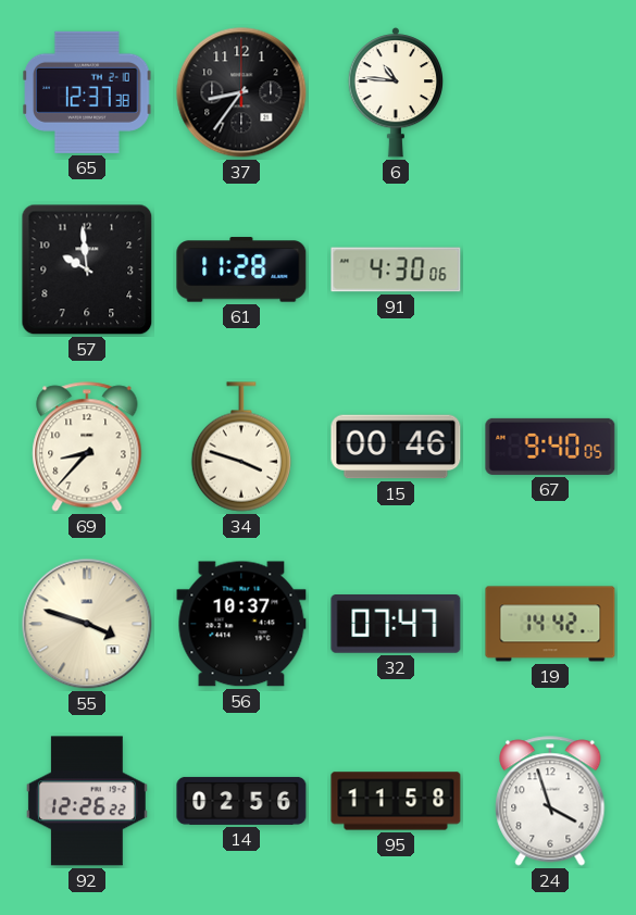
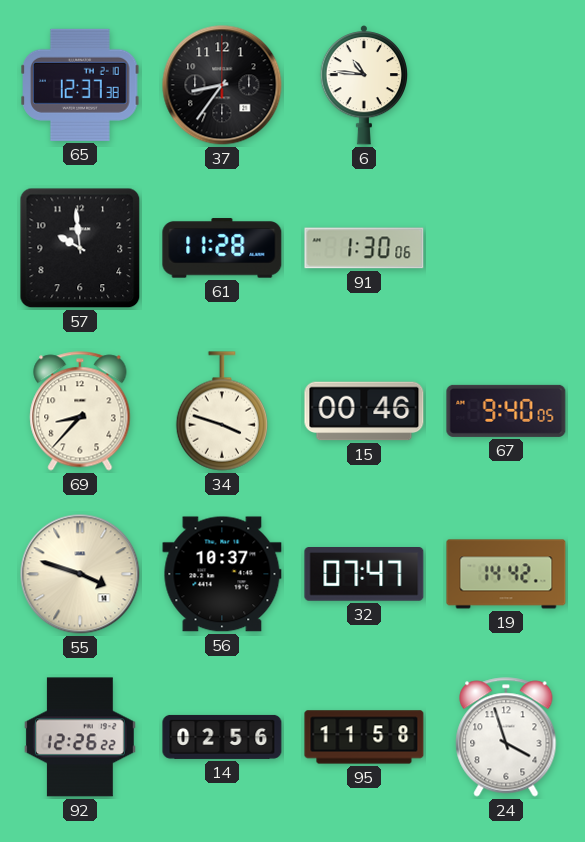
91: 4:30 -> 1:30
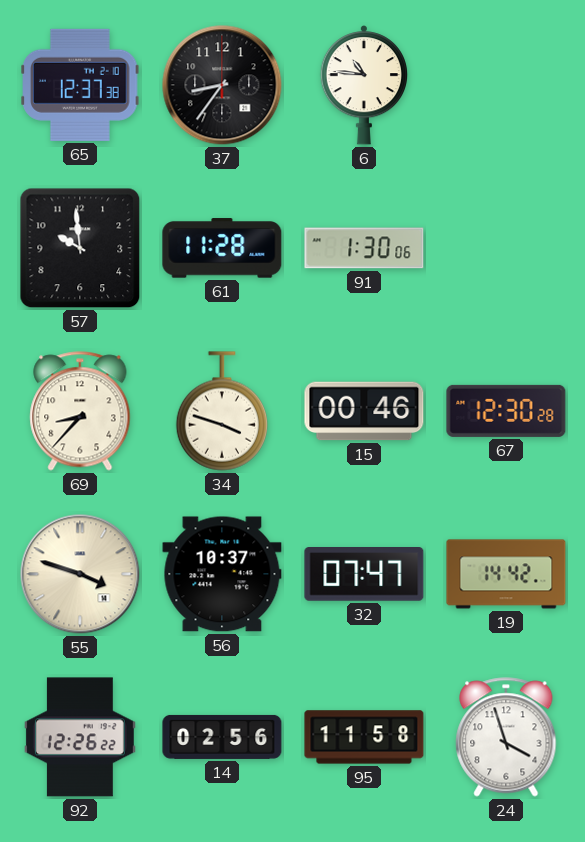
67: 9:40 -> 12:30
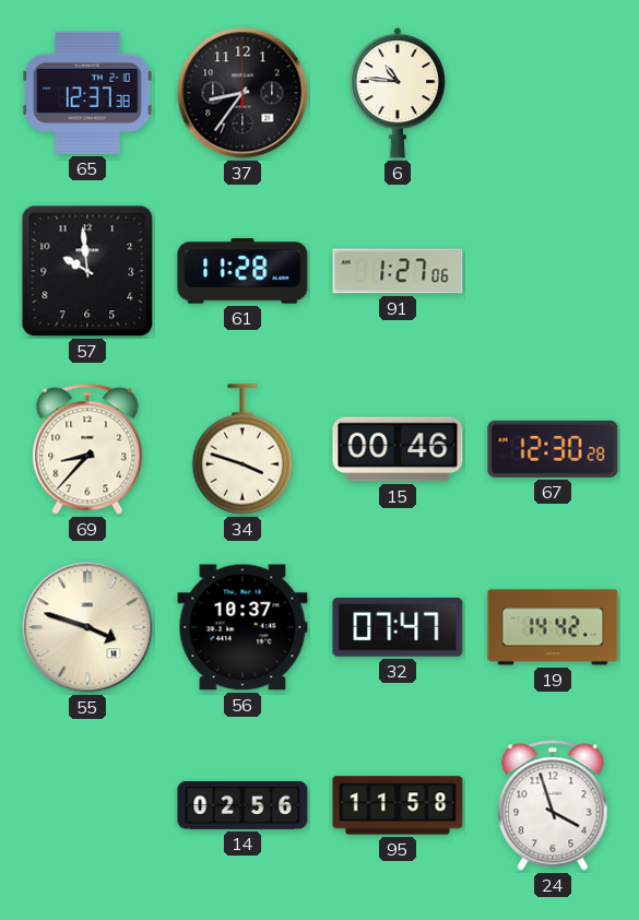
91: 1:30 -> 1:27
92: 12:26 -> none
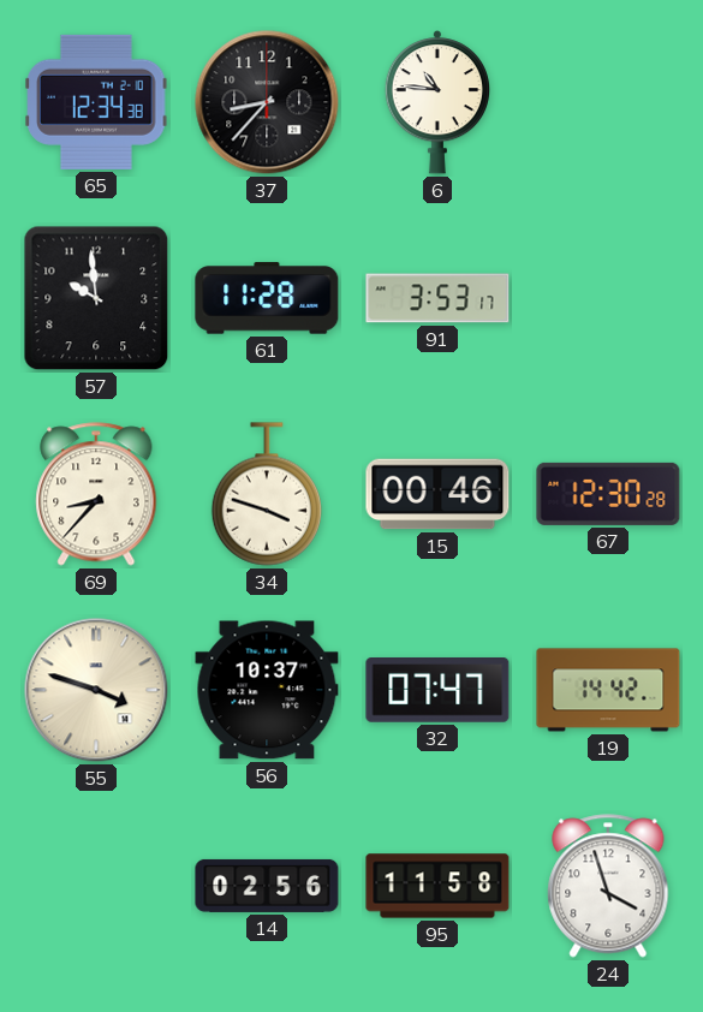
65: 12:37 -> 12:34
37: 8:36 -> 8:37
91: 1:27 -> 3:53
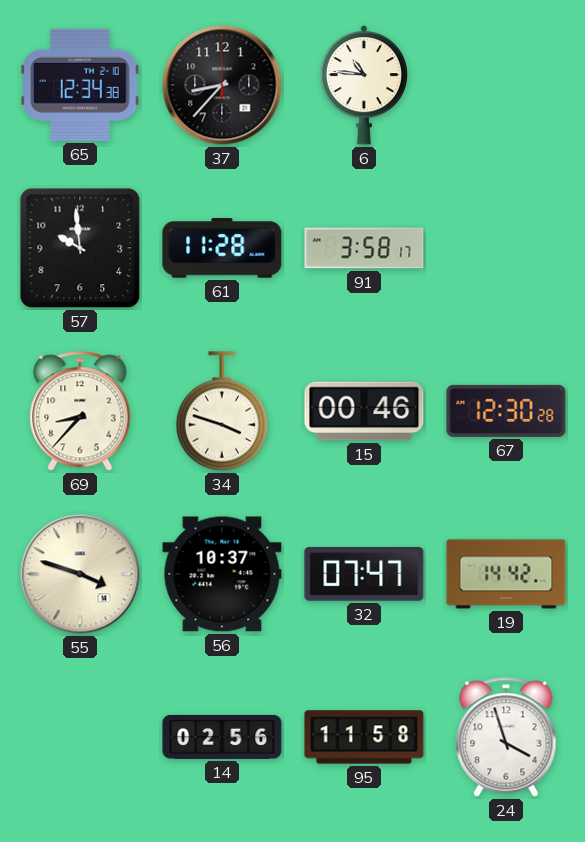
91: 3:53 -> 3:58
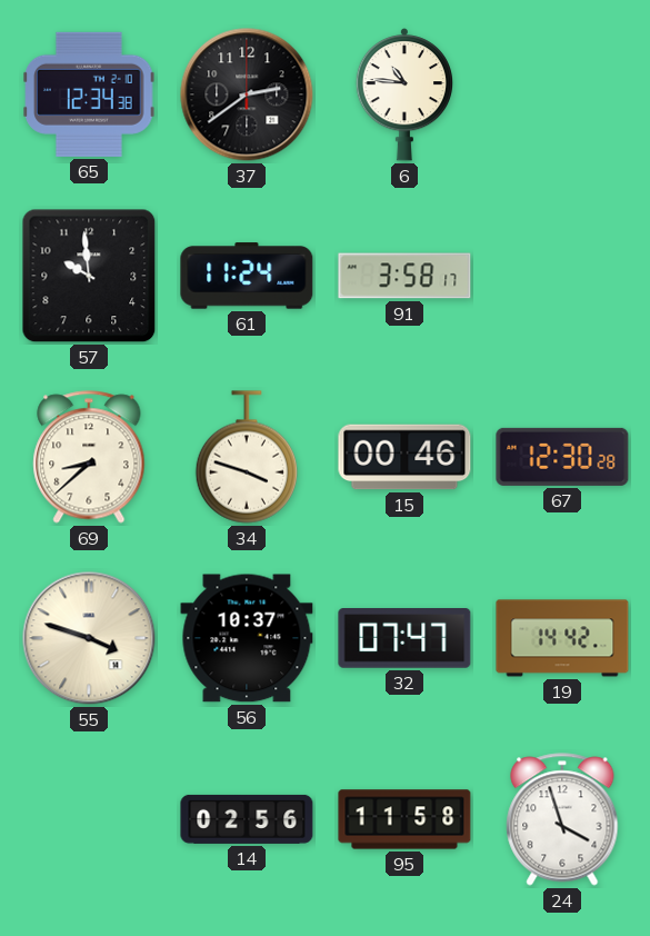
37: 8:37 -> 2:39
61: 11:28 -> 11:24
69: 8:37 -> 8:38
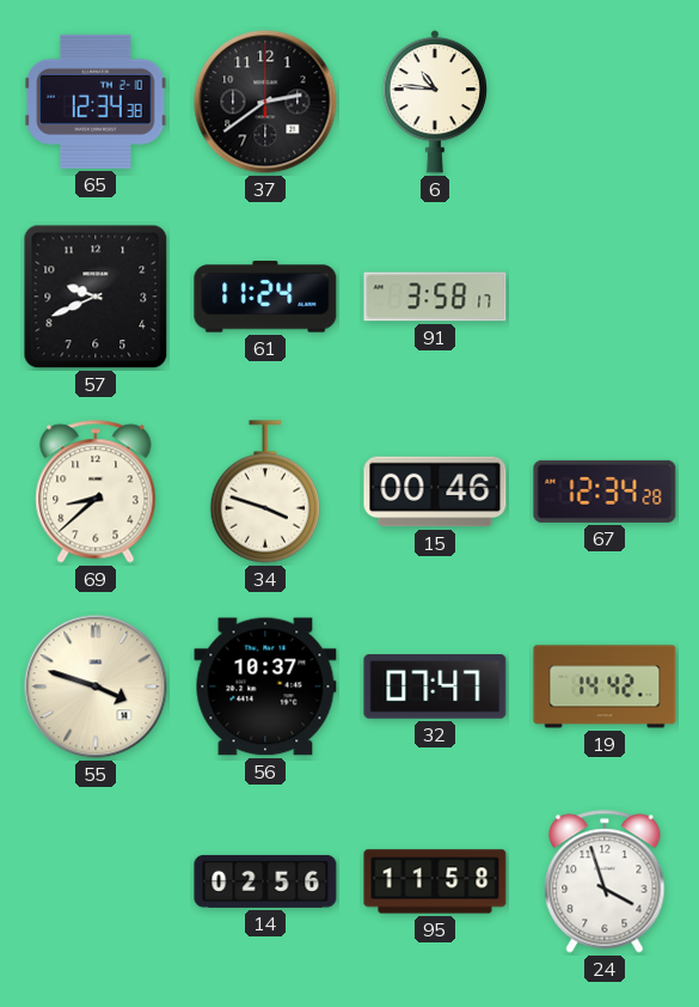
57: 9:59 -> 9:41
67: 12:30 -> 12:34
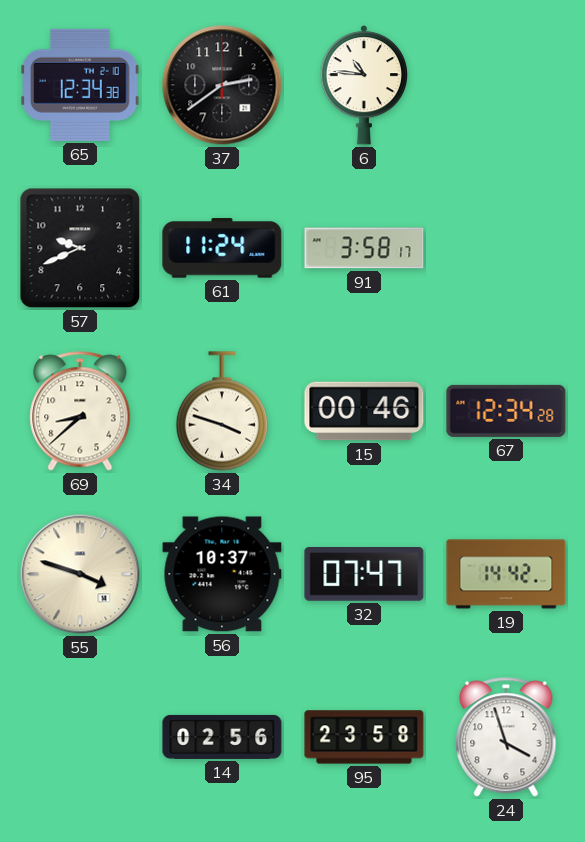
95: 11:58 -> 23:58
